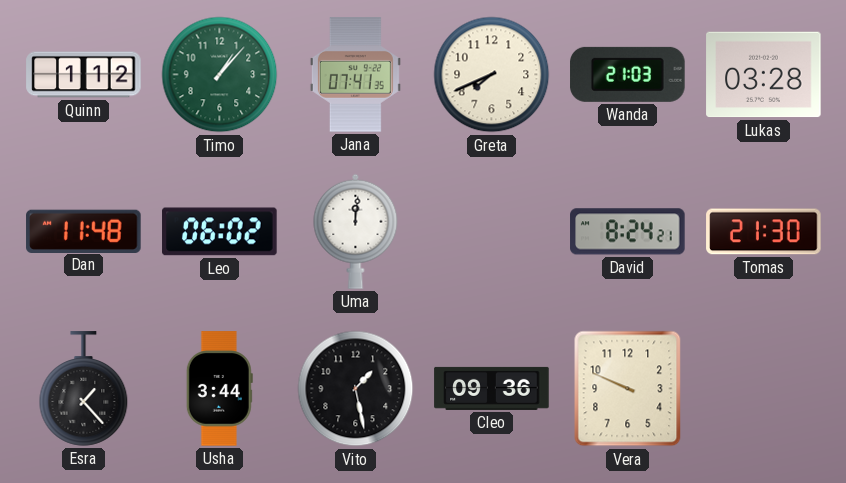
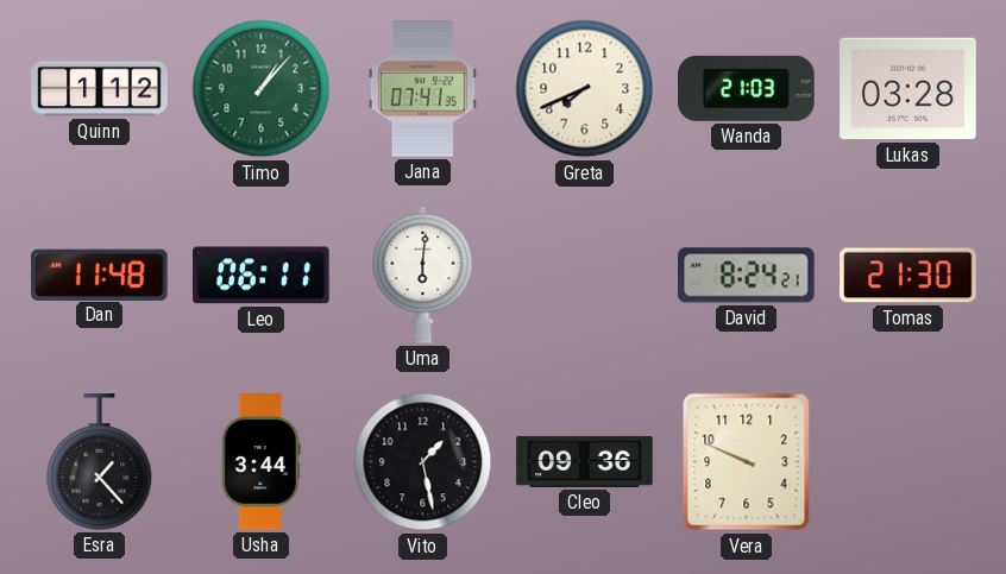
Leo: 06:02 -> 06:11
Uma: 12:01 -> 6:01
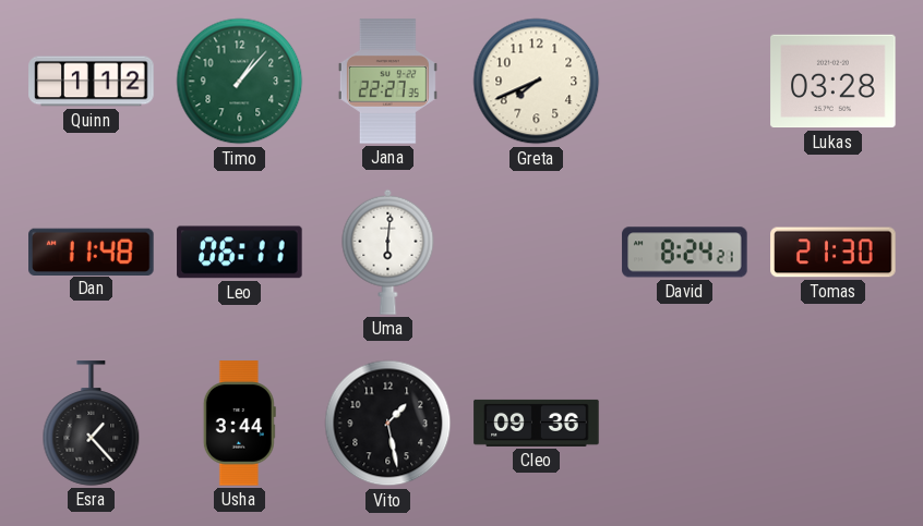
Jana: 07:41 -> 22:27
Wanda: 21:03 -> none
Vera: 9:49 -> none
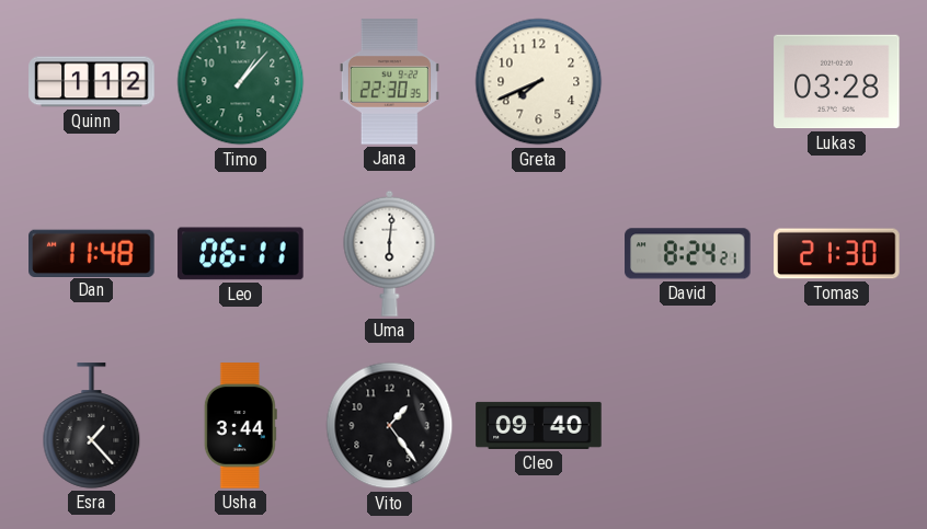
Jana: 22:27 -> 22:30
Vito: 1:28 -> 1:24
Cleo: 09:36 -> 09:40
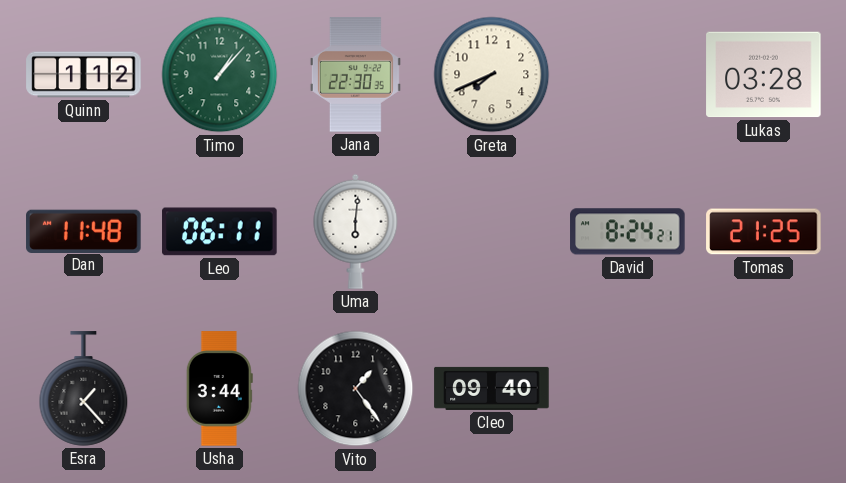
Tomas: 21:30 -> 21:25
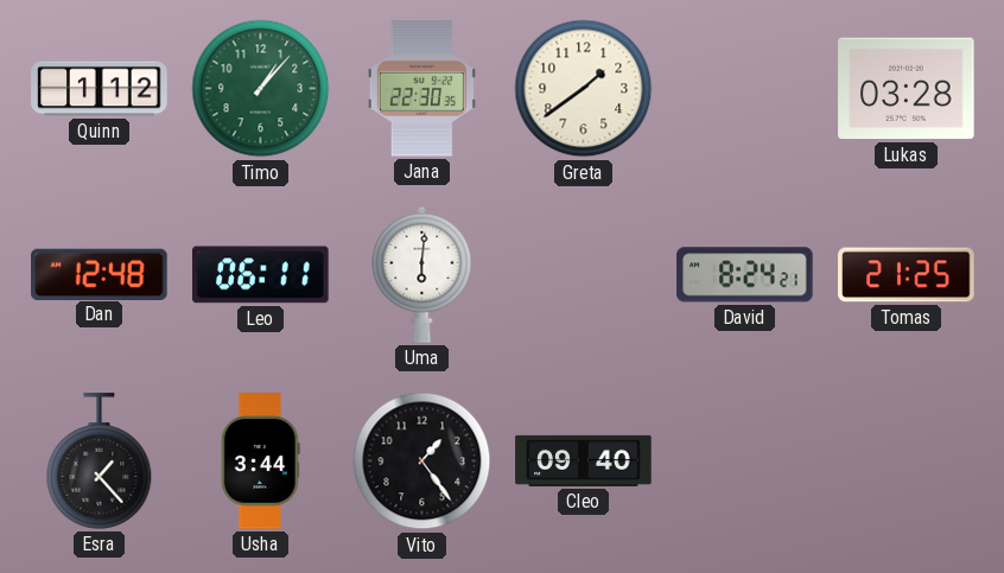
Greta: 7:41 -> 1:39
Dan: 11:48 -> 12:48
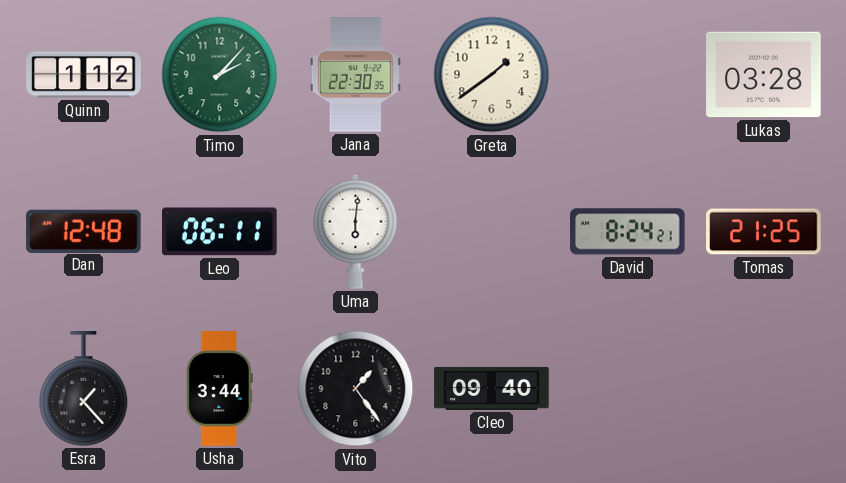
Timo: 1:07 -> 2:07
